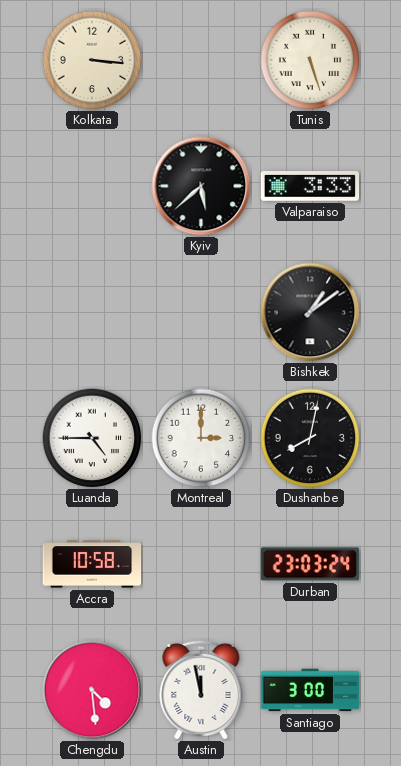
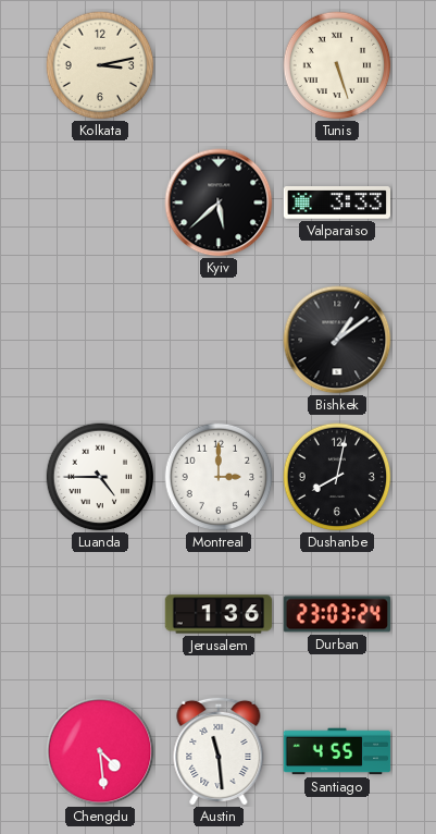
Kolkata: 3:16 -> 3:13
Accra: 10:58 -> none
Jerusalem: none -> 1:36
Austin: 11:58 -> 11:29
Santiago: 3:00 -> 4:55
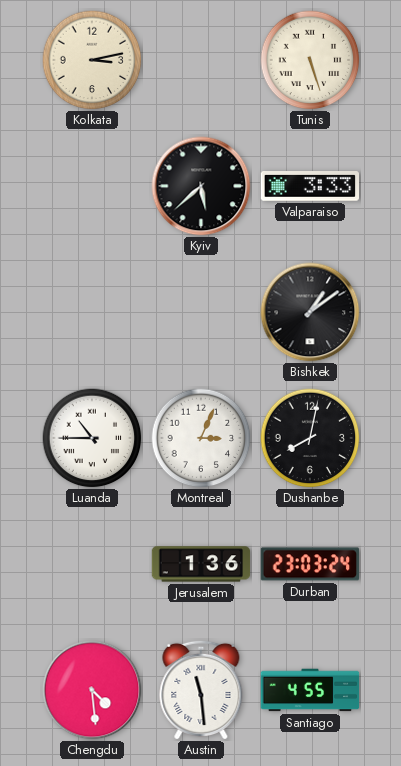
Luanda: 4:45 -> 10:45
Montreal: 3:00 -> 3:04
